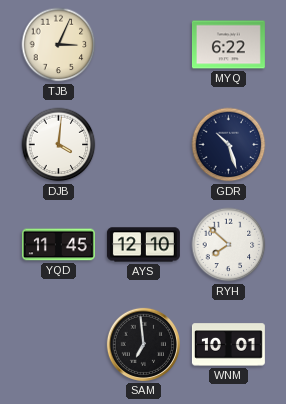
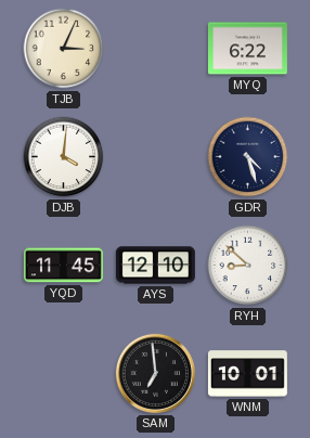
GDR: 10:27 -> 4:27
RYH: 7:52 -> 8:52
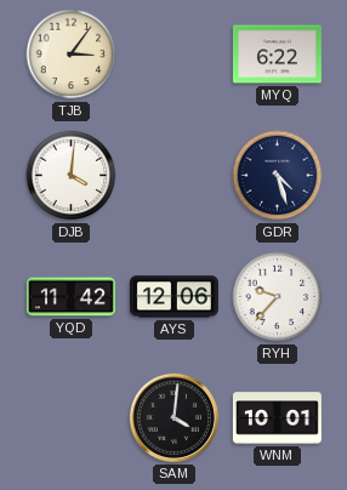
TJB: 3:04 -> 3:06
YQD: 11:45 -> 11:42
AYS: 12:10 -> 12:06
RYH: 8:52 -> 9:37
SAM: 6:59 -> 4:01
